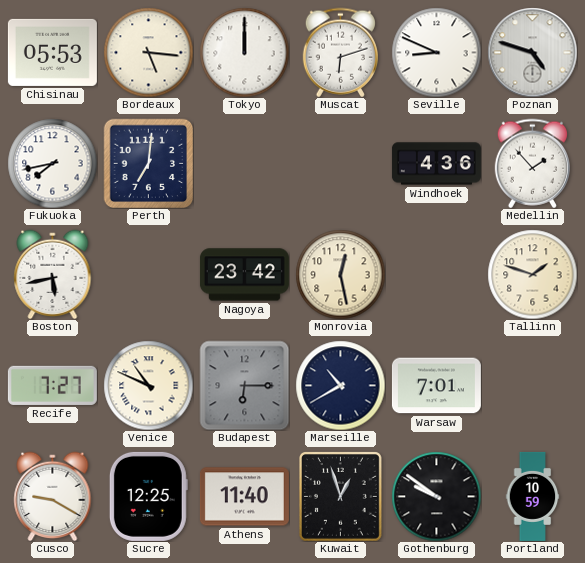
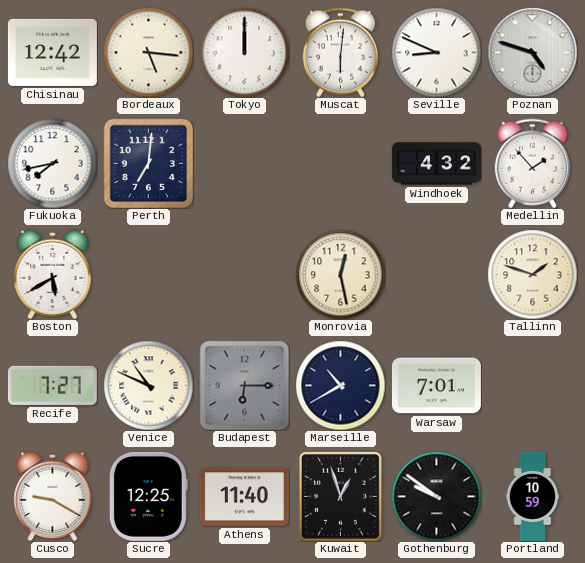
Chisinau: 05:53 -> 12:42
Muscat: 6:12 -> 6:01
Windhoek: 4:36 -> 4:32
Boston: 5:43 -> 5:40
Nagoya: 23:42 -> none
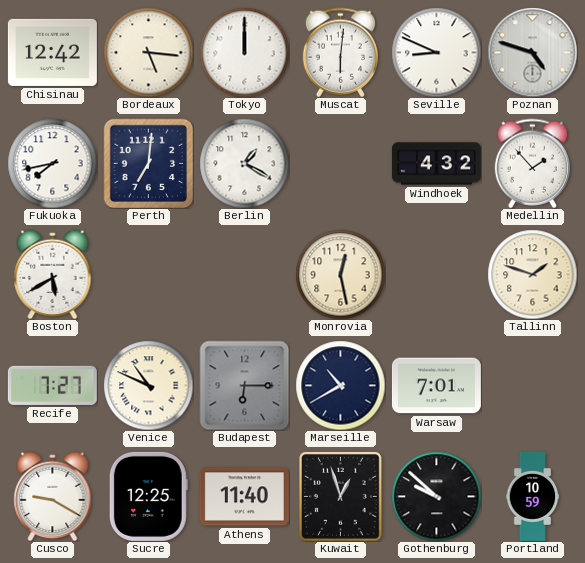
Berlin: none -> 1:20
Gothenburg: 9:51 -> 9:52
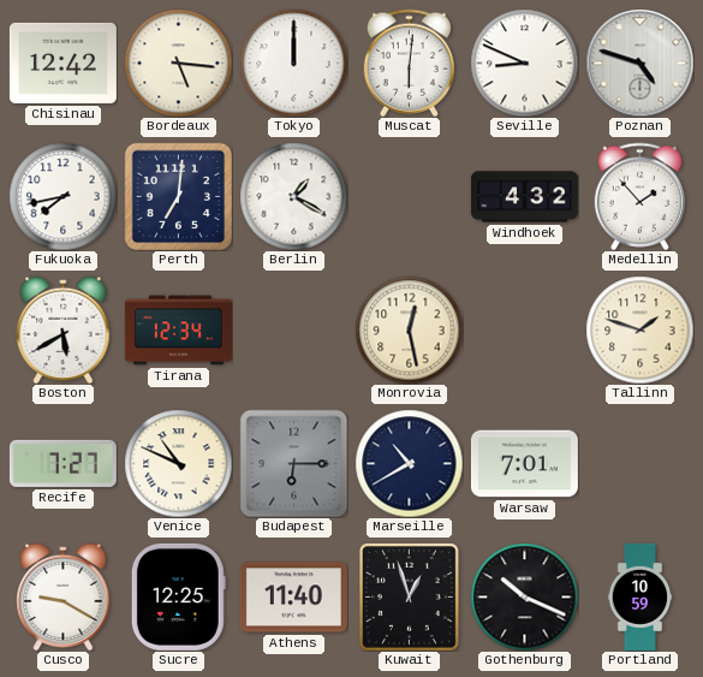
Tirana: none -> 12:34
Gothenburg: 9:52 -> 10:19
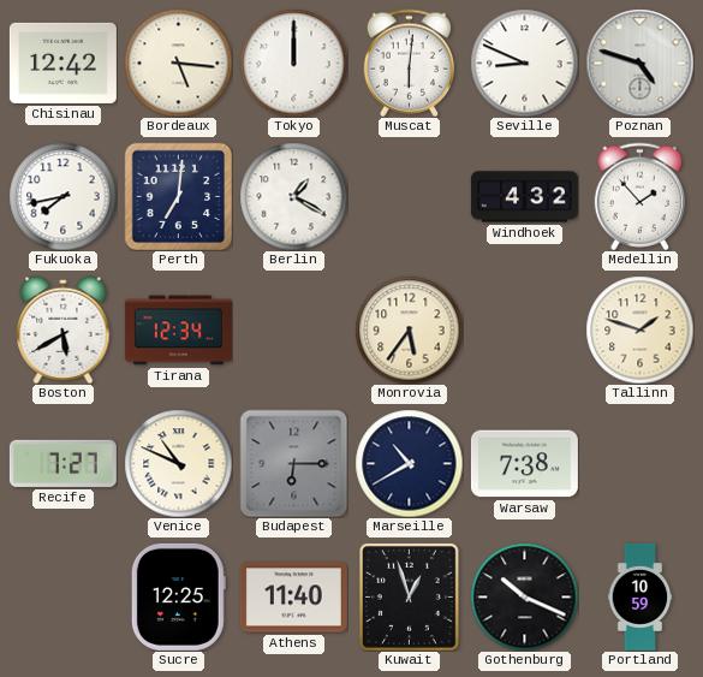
Monrovia: 12:28 -> 5:36
Warsaw: 7:01 -> 7:38
Cusco: 9:20 -> none
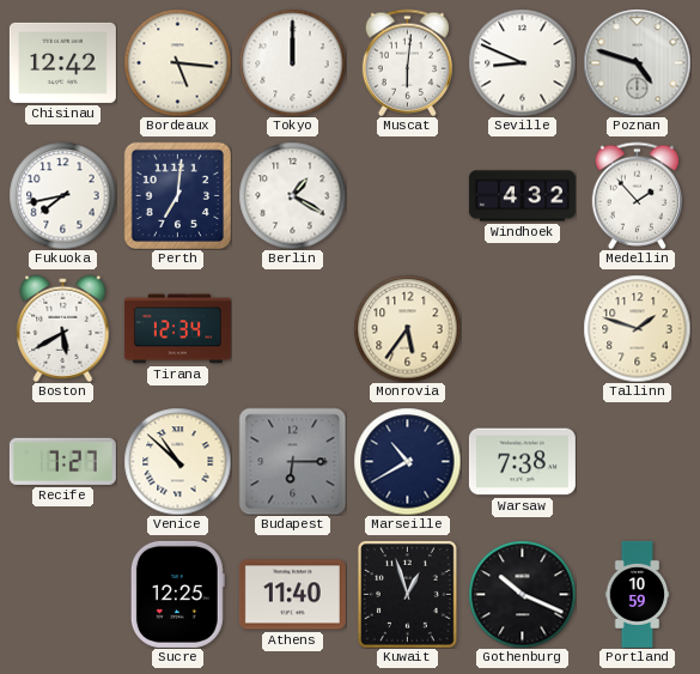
Venice: 10:49 -> 10:52
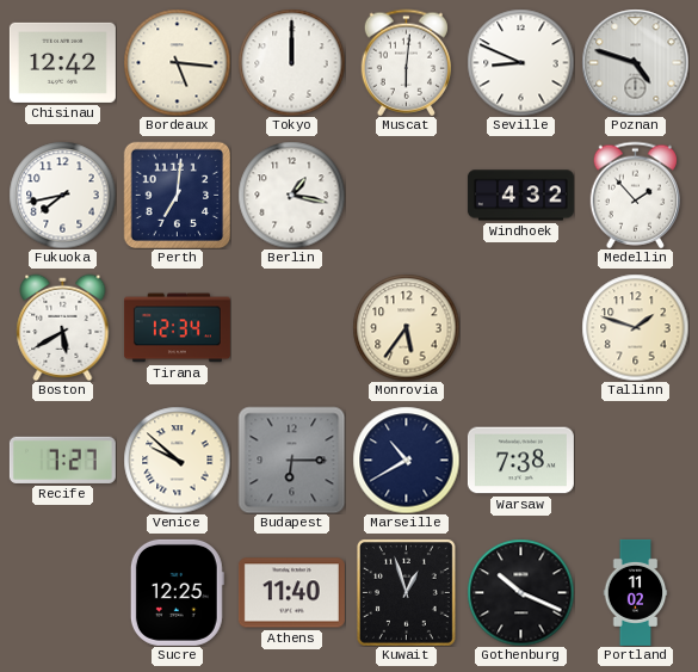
Berlin: 1:20 -> 1:17
Venice: 10:52 -> 9:52
Portland: 10:59 -> 11:02
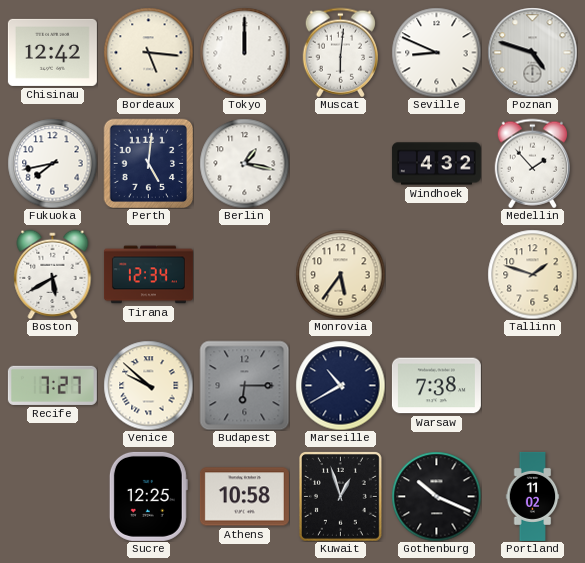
Perth: 7:01 -> 5:01
Athens: 11:40 -> 10:58
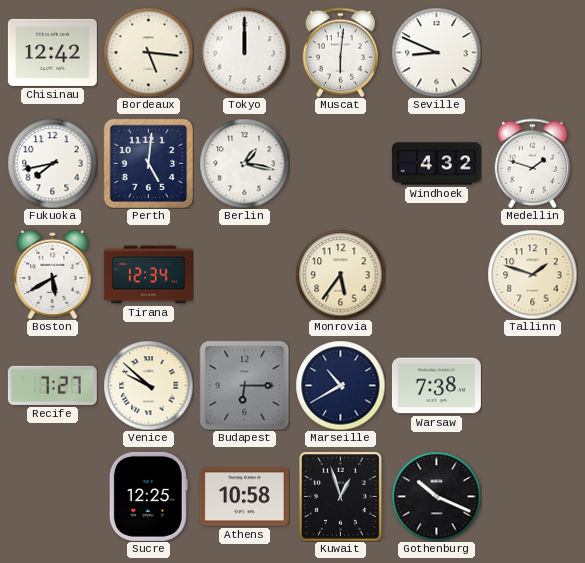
Poznan: 4:48 -> none
Medellin: 1:53 -> 1:48
Portland: 11:02 -> none
